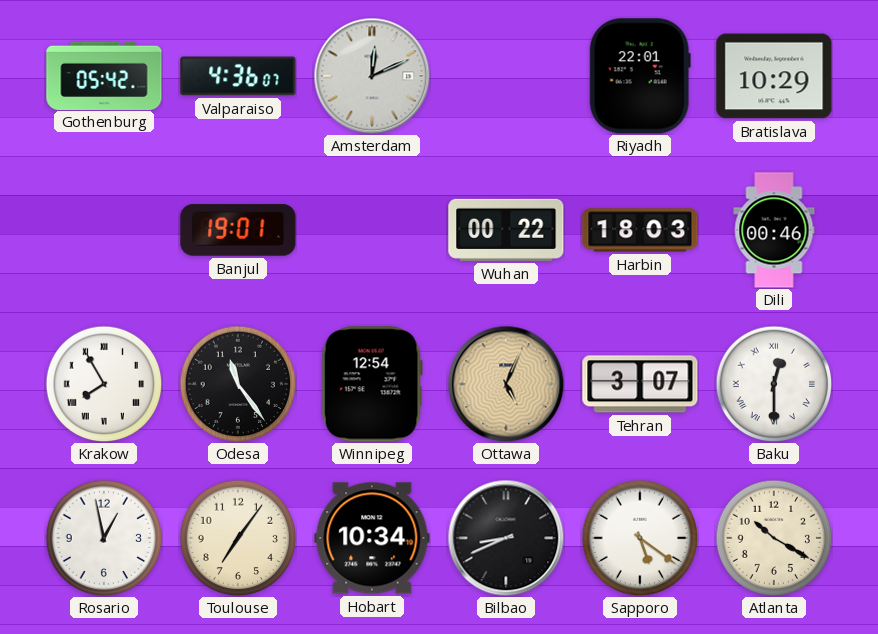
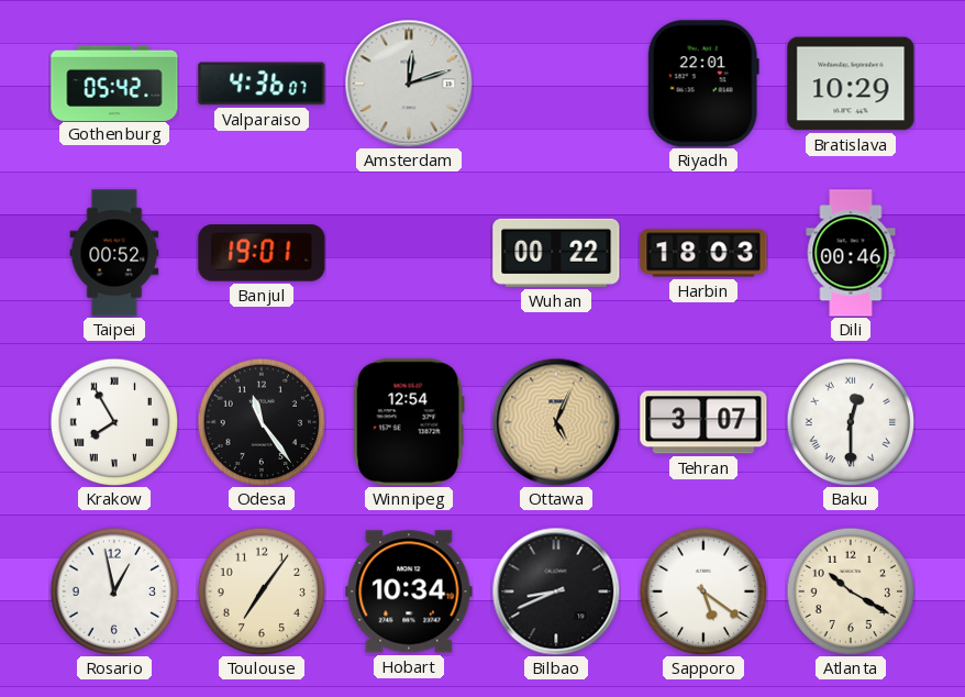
Amsterdam: 12:11 -> 12:12
Taipei: none -> 00:52
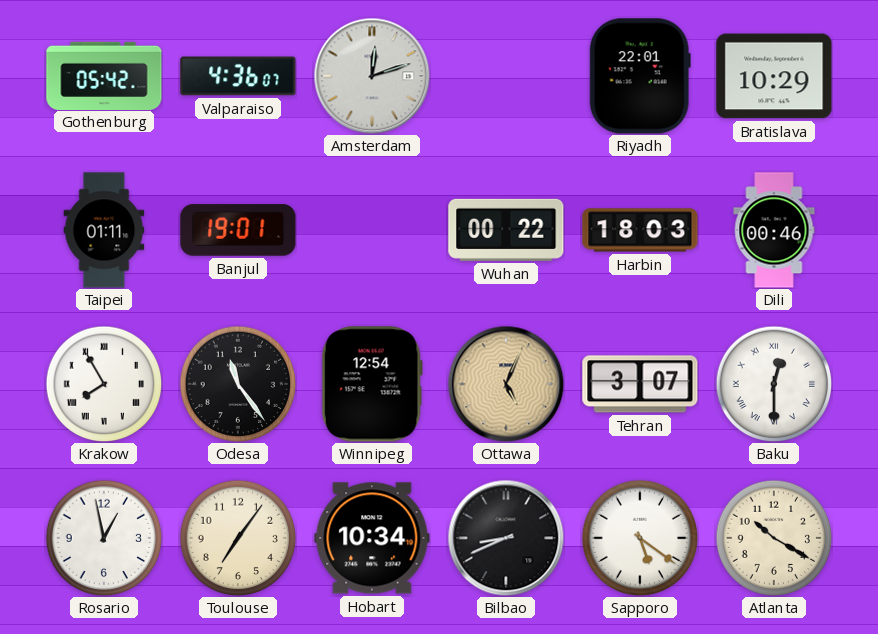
Taipei: 00:52 -> 01:11
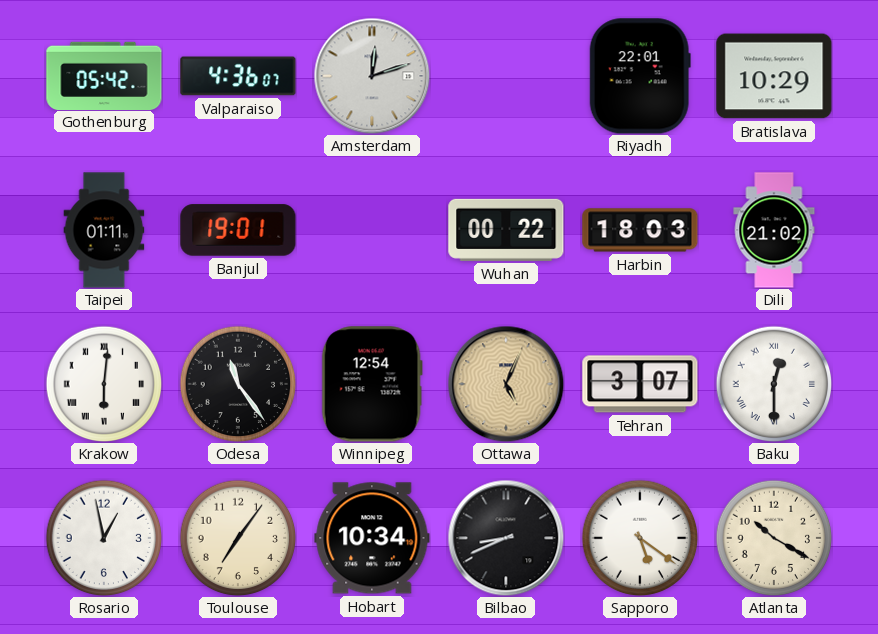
Dili: 00:46 -> 21:02
Krakow: 7:55 -> 6:01
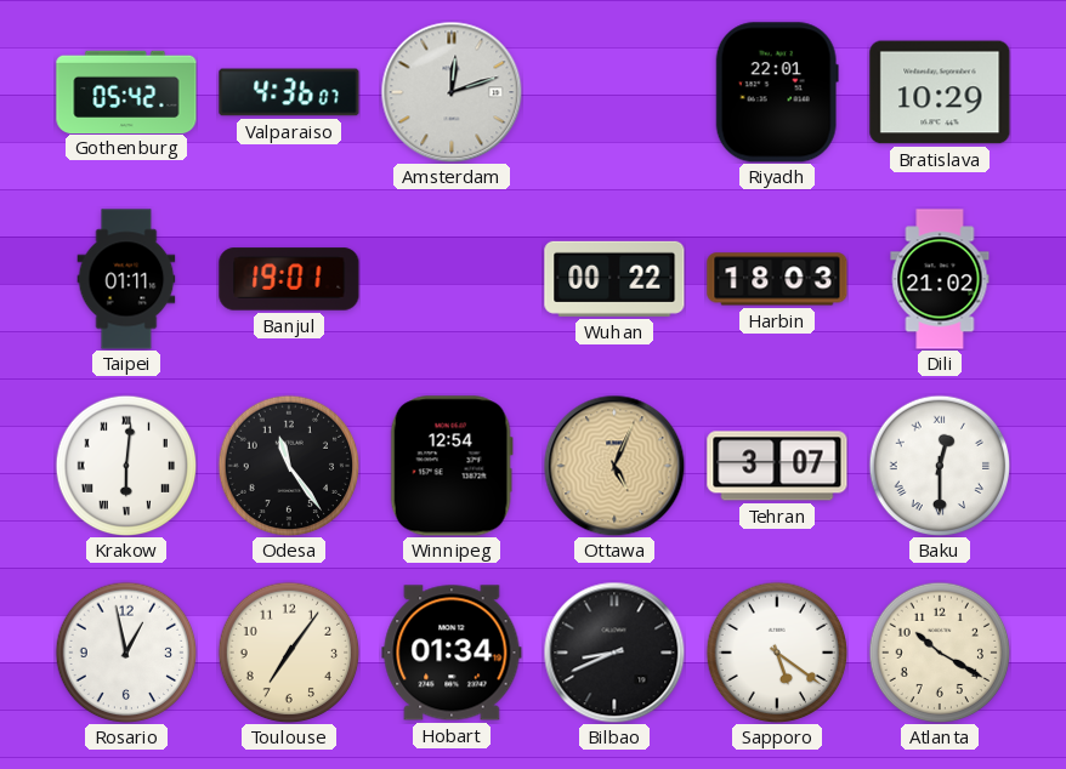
Hobart: 10:34 -> 01:34
